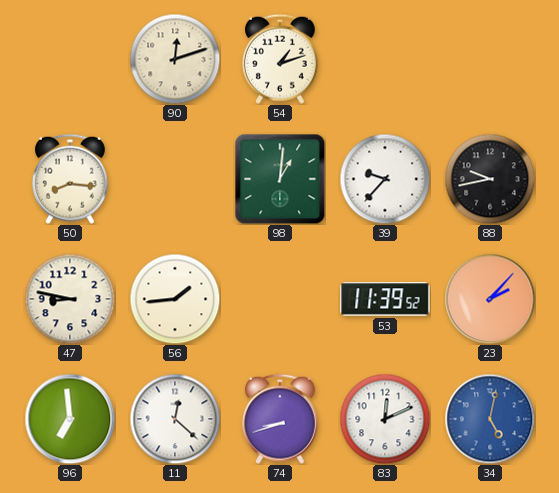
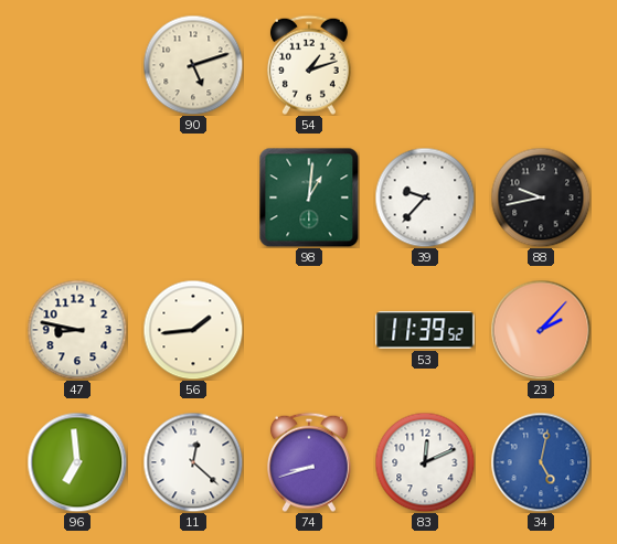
90: 12:12 -> 5:12
50: 8:16 -> none
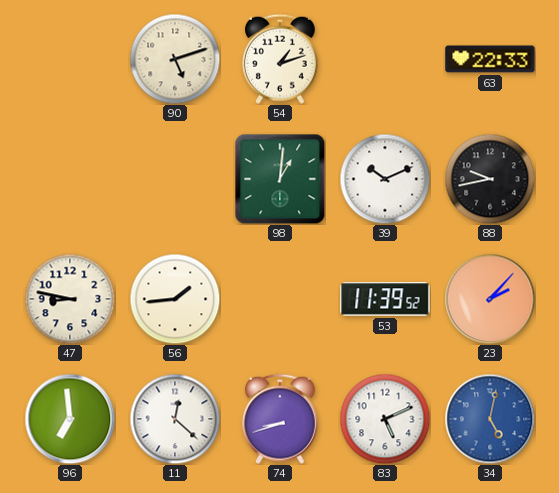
63: none -> 22:33
39: 9:37 -> 10:11
83: 12:11 -> 5:11
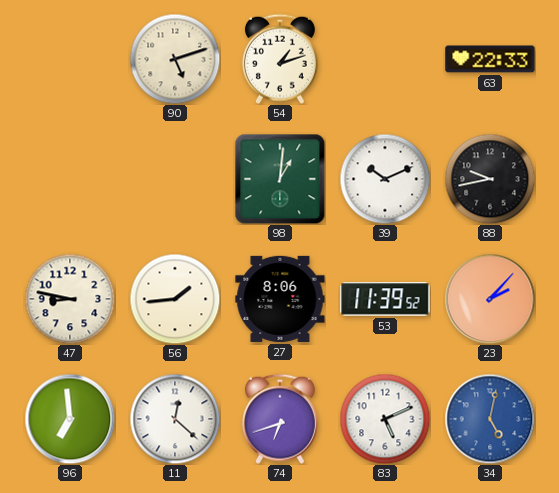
27: none -> 8:06
74: 8:42 -> 6:42
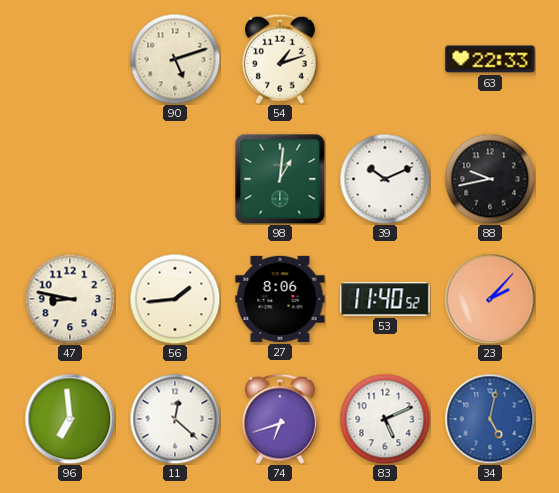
53: 11:39 -> 11:40
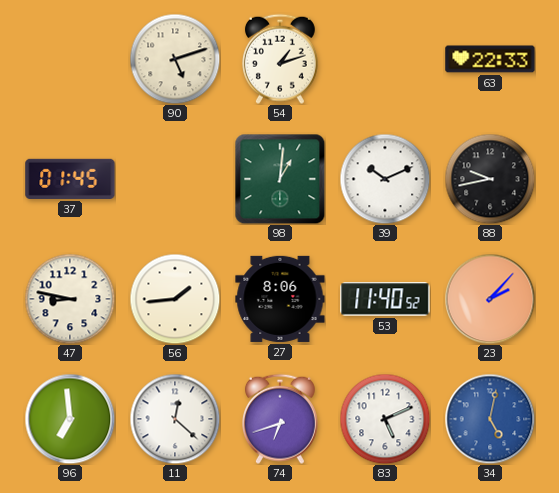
37: none -> 01:45
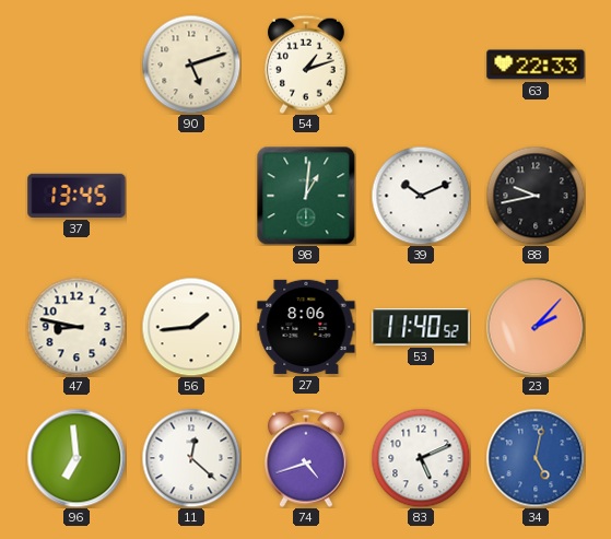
37: 01:45 -> 13:45
74: 6:42 -> 4:42
